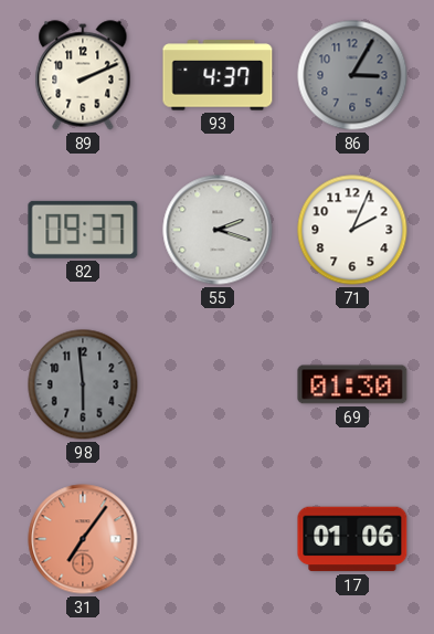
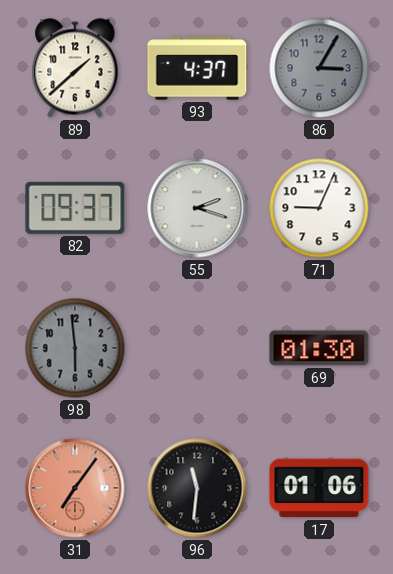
89: 2:11 -> 1:38
71: 2:04 -> 9:04
96: none -> 11:31
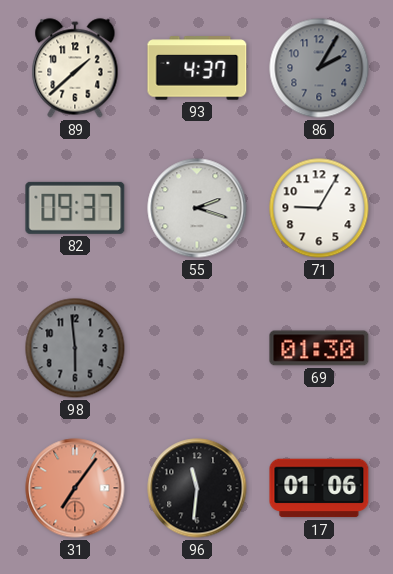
86: 3:05 -> 2:05
71: 9:04 -> 9:05
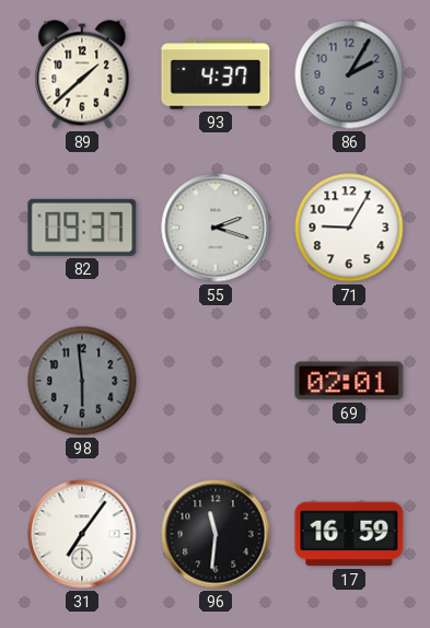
69: 01:30 -> 02:01
31 dial: salmon -> white
17: 01:06 -> 16:59
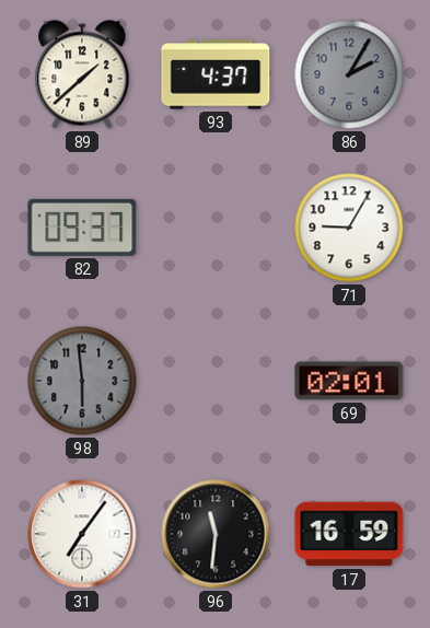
55: 2:18 -> none
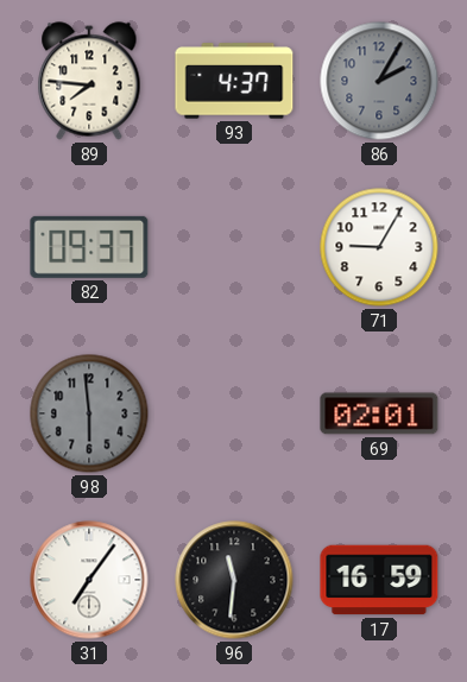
89: 1:38 -> 7:46
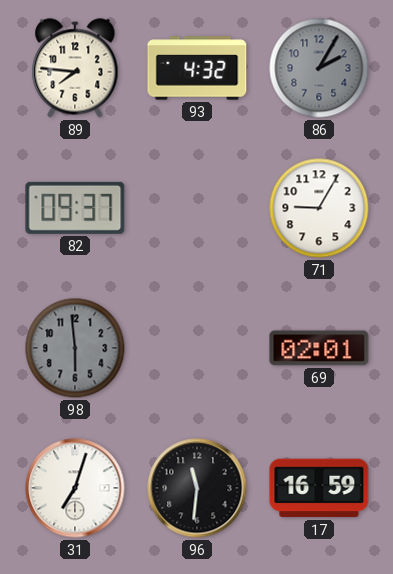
93: 4:37 -> 4:32
31: 7:06 -> 7:03
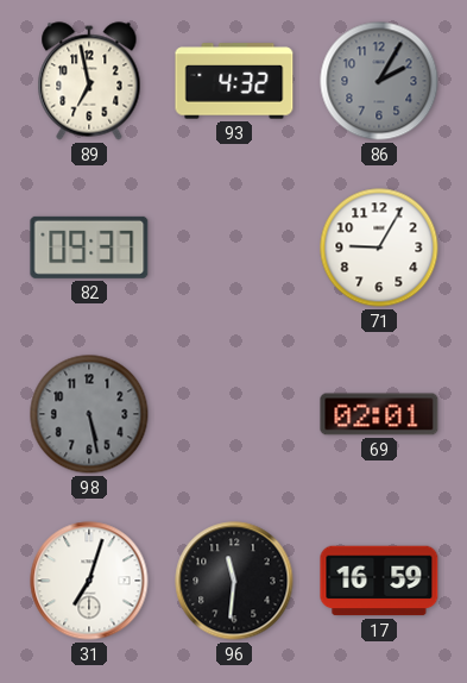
89: 7:46 -> 6:58
98: 5:59 -> 5:28
